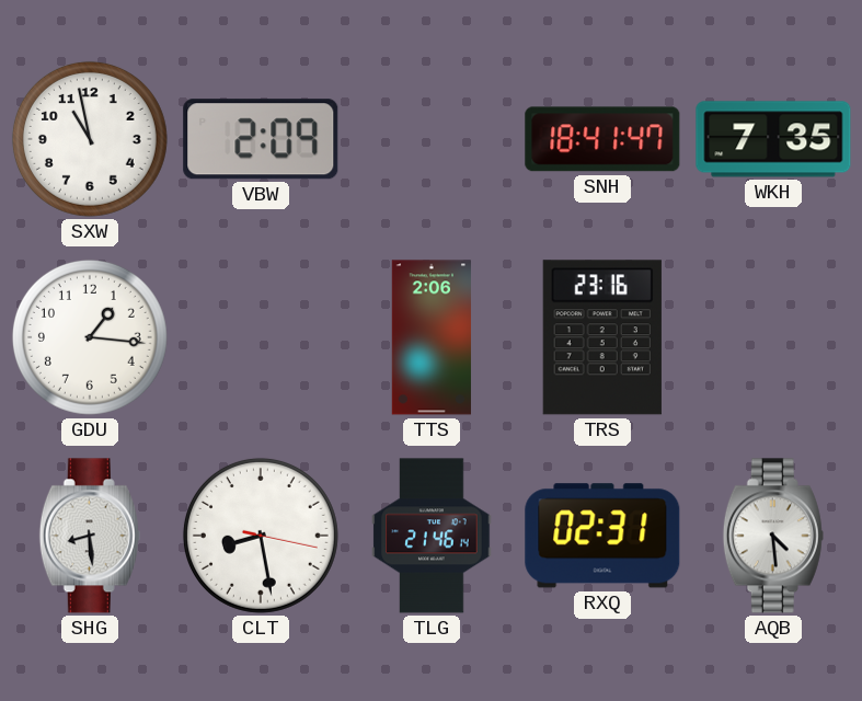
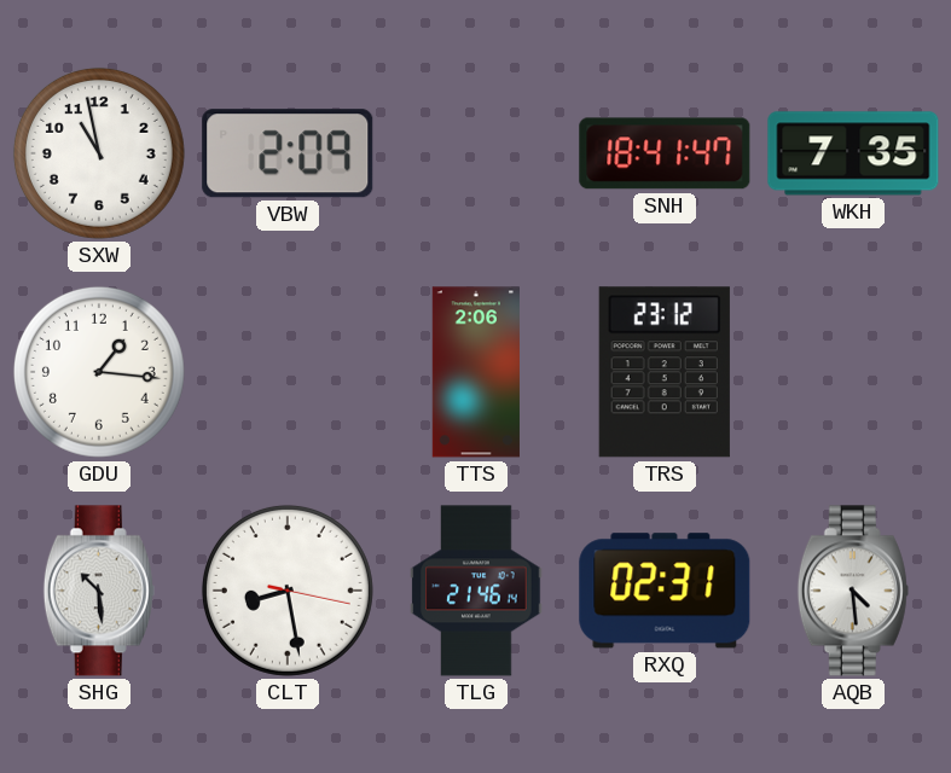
TRS: 23:16 -> 23:12
SHG: 8:29 -> 10:29
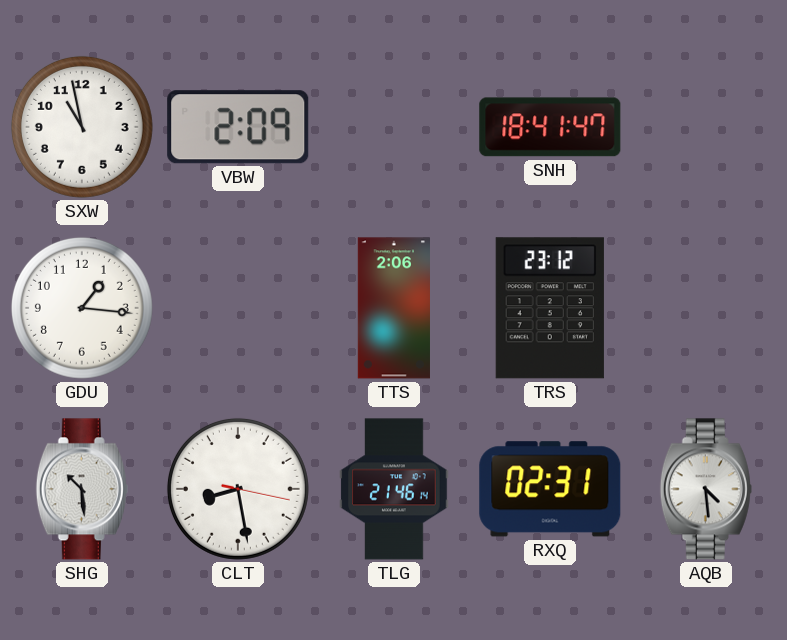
WKH: 7:35 -> none
